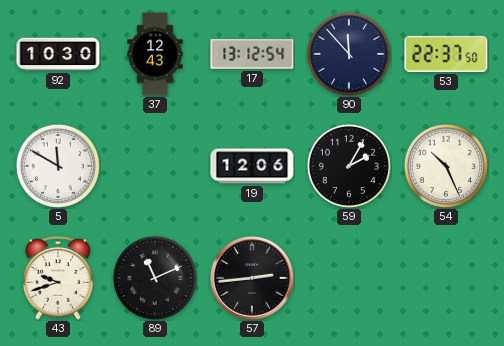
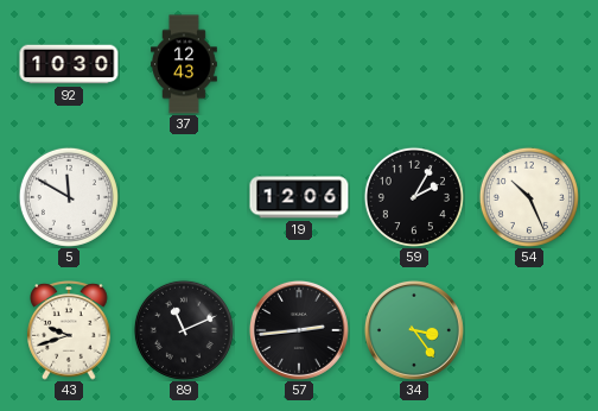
17: 13:12 -> none
90: 11:53 -> none
53: 22:37 -> none
34: none -> 3:24
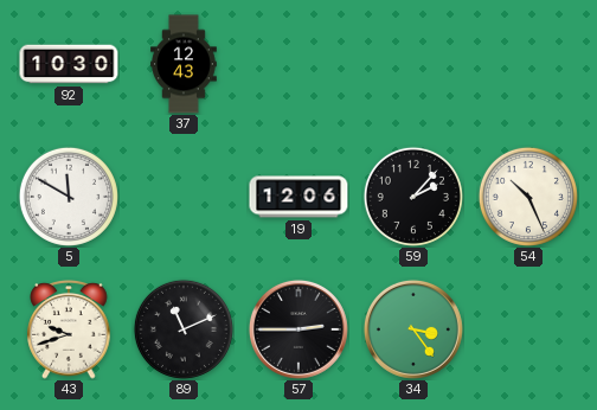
59: 2:05 -> 2:07
57: 2:44 -> 2:45
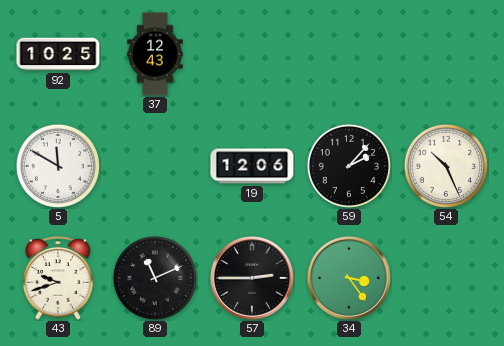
92: 10:30 -> 10:25
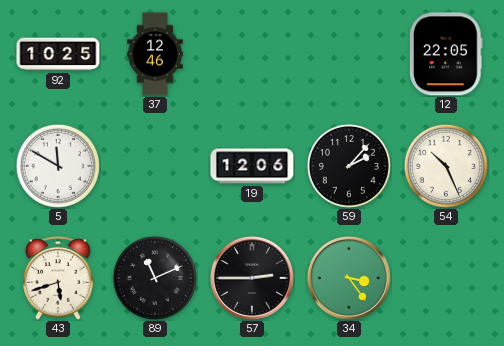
37: 12:43 -> 12:46
12: none -> 22:05
43: 9:42 -> 5:42
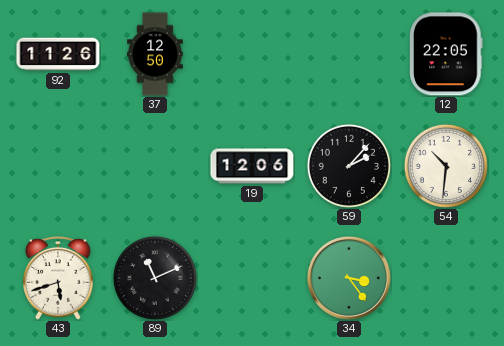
92: 10:25 -> 11:26
37: 12:46 -> 12:50
5: 11:50 -> none
54: 10:26 -> 10:31
57: 2:45 -> none
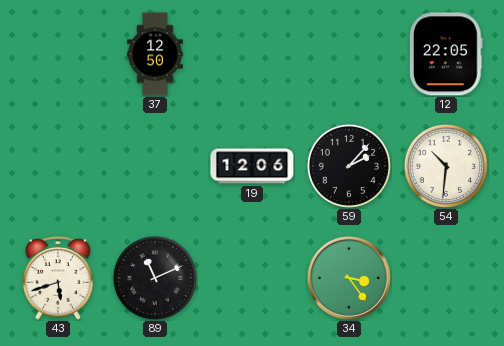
92: 11:26 -> none
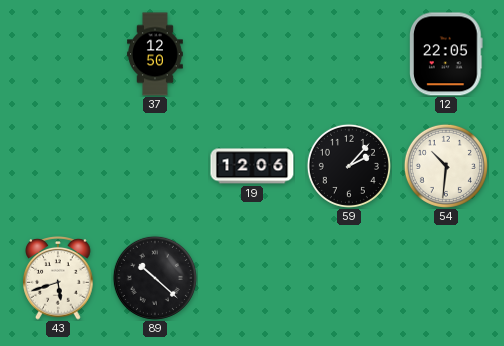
89: 11:11 -> 10:22
34: 3:24 -> none
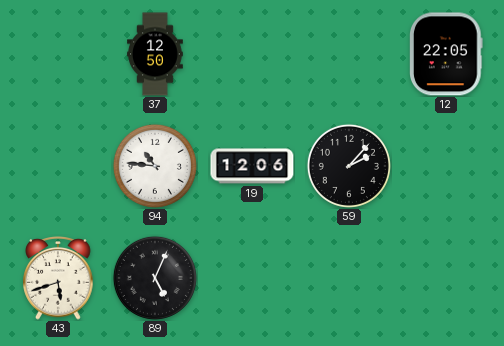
94: none -> 10:46
54: 10:31 -> none
89: 10:22 -> 5:04
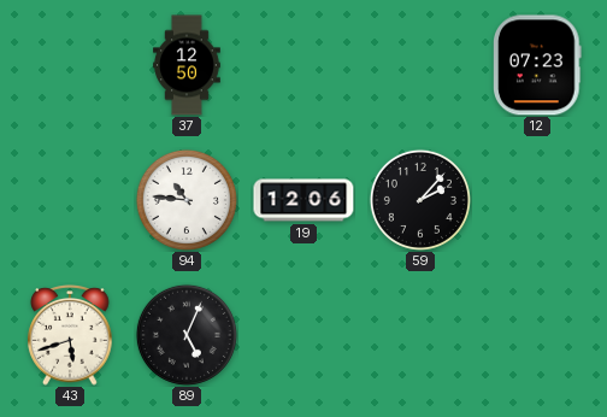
12: 22:05 -> 07:23
